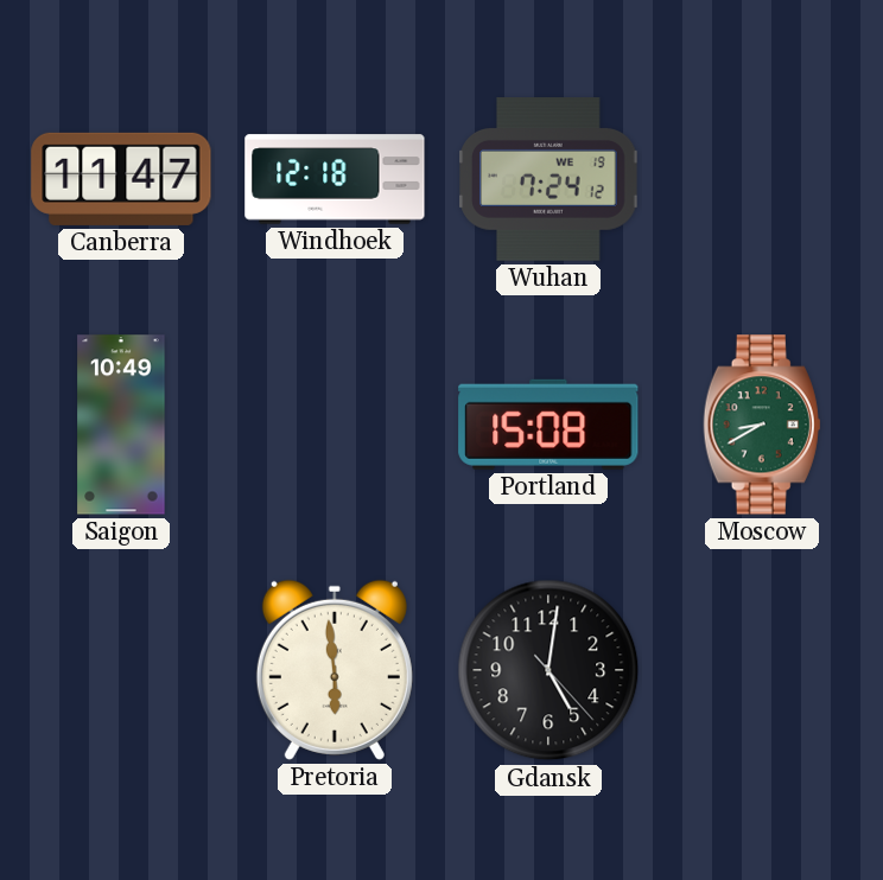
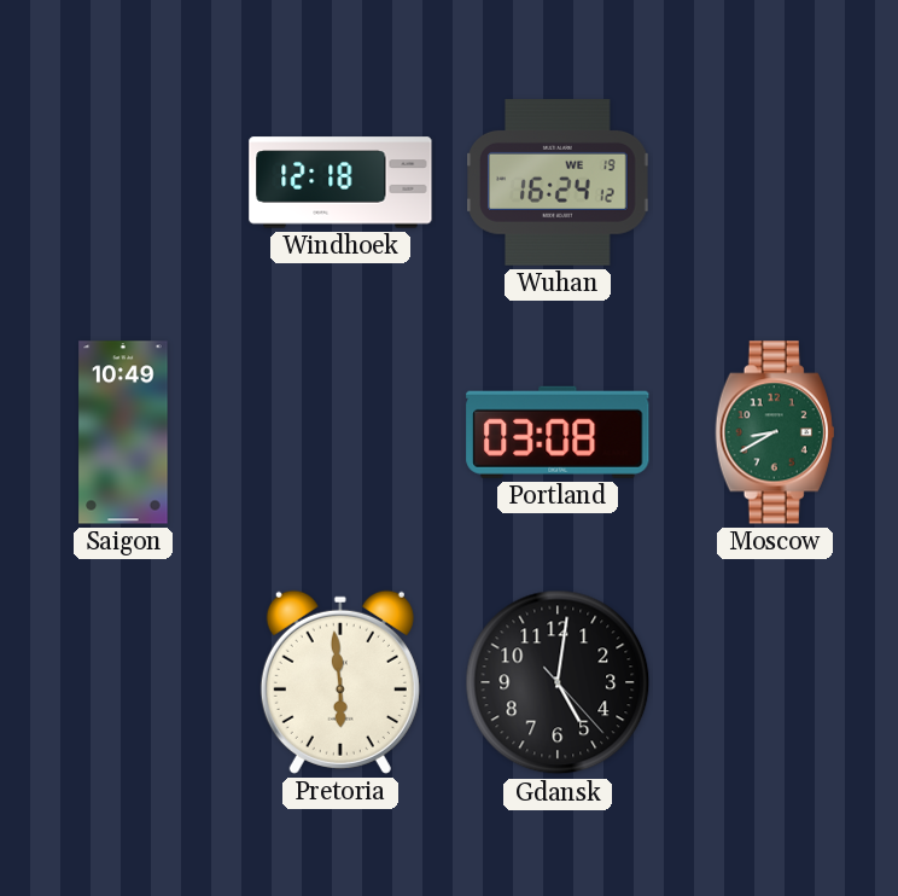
Canberra: 11:47 -> none
Wuhan: 7:24 -> 16:24
Portland: 15:08 -> 03:08
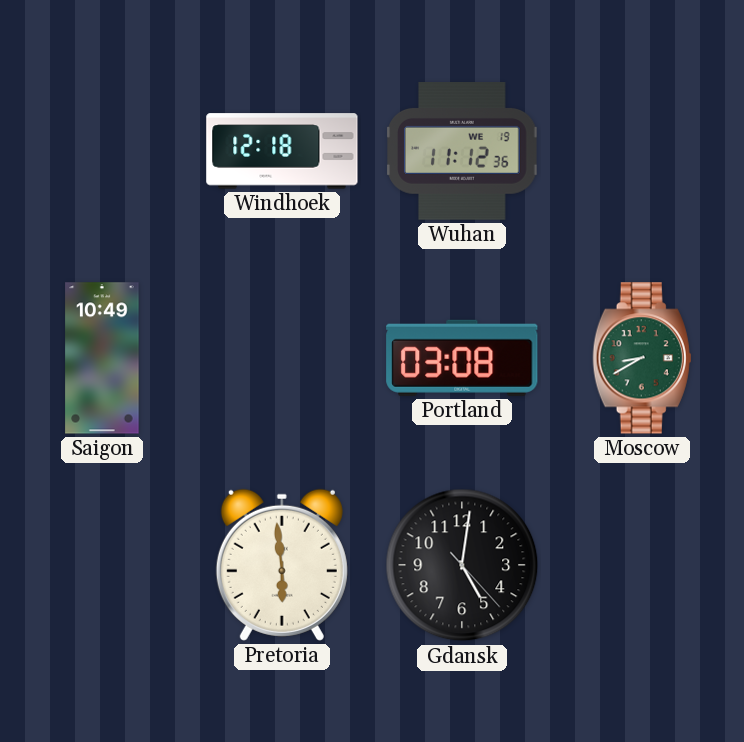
Wuhan: 16:24 -> 11:12
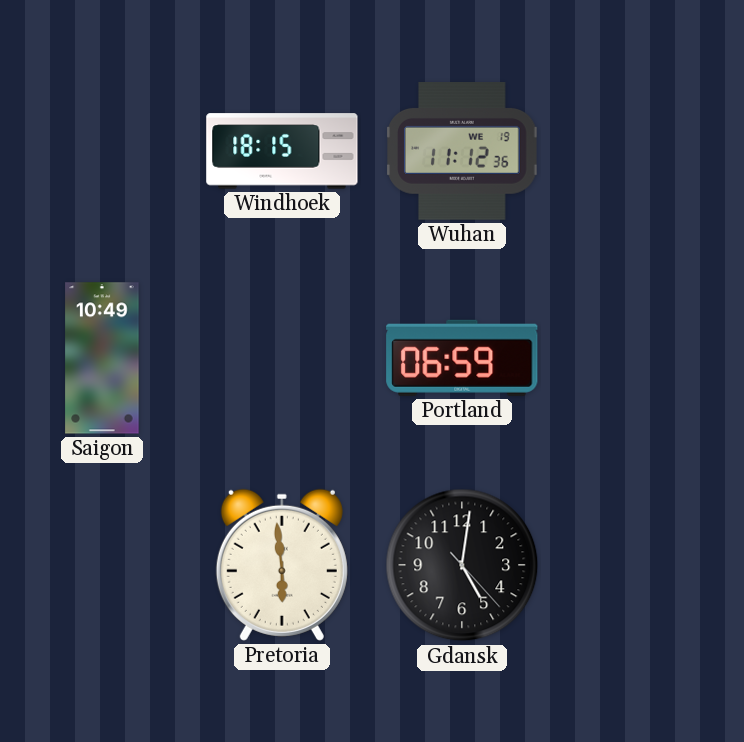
Windhoek: 12:18 -> 18:15
Portland: 03:08 -> 06:59
Moscow: 8:40 -> none
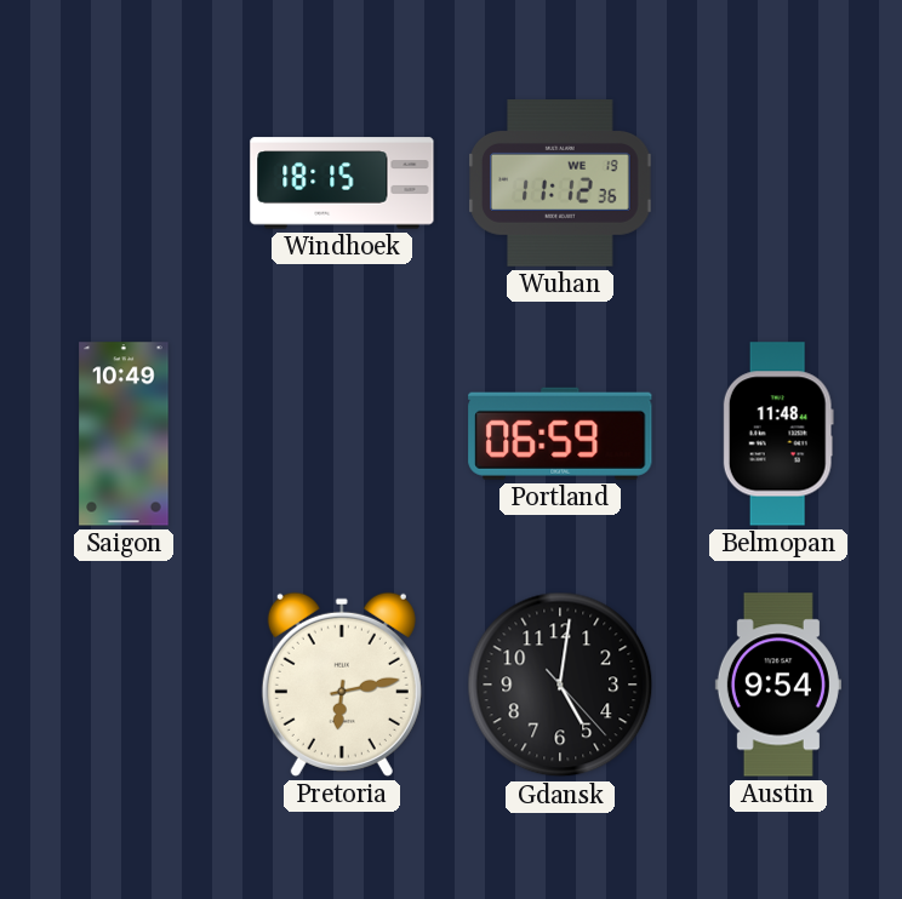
Belmopan: none -> 11:48
Pretoria: 5:59 -> 6:13
Austin: none -> 9:54
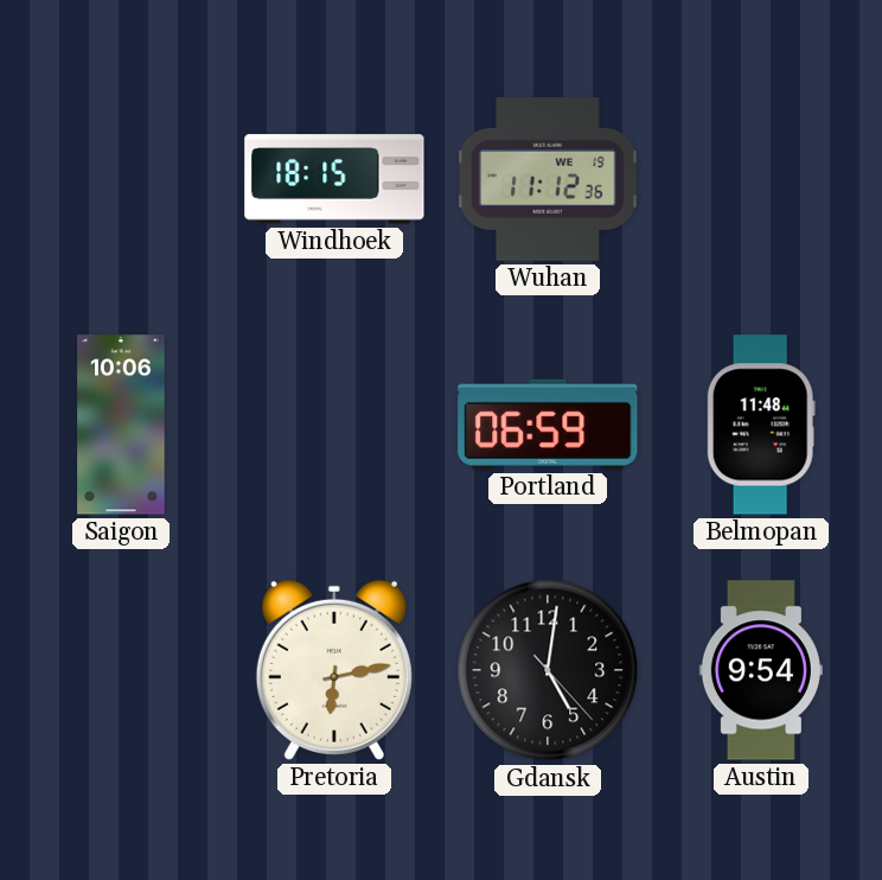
Saigon: 10:49 -> 10:06
